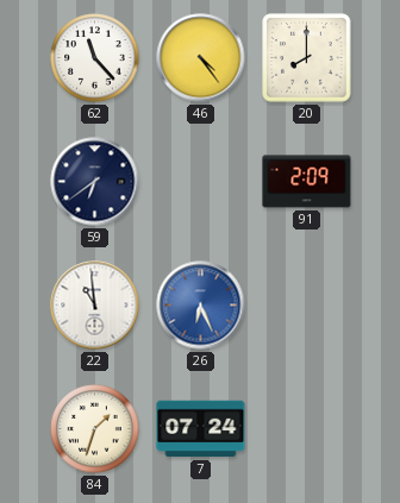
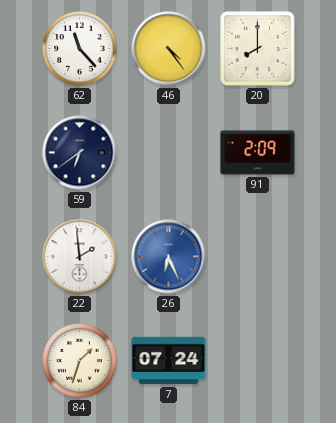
22: 10:59 -> 1:59
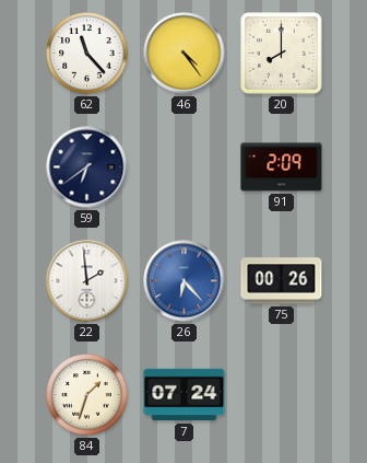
26: 6:26 -> 6:23
75: none -> 00:26
